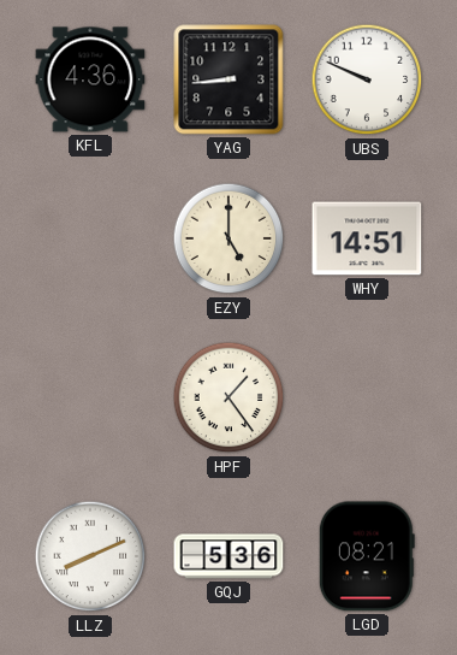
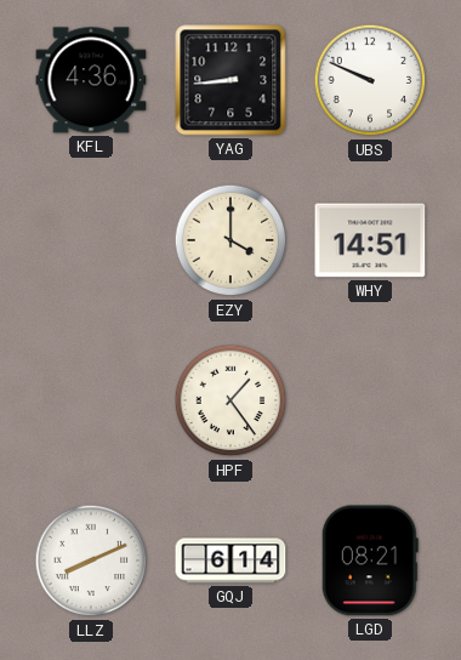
EZY: 5:00 -> 4:00
GQJ: 5:36 -> 6:14
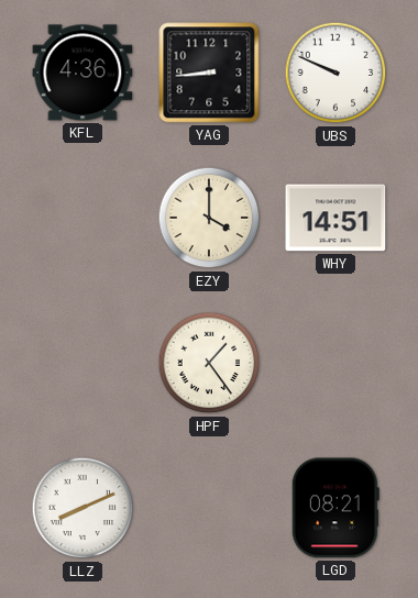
GQJ: 6:14 -> none
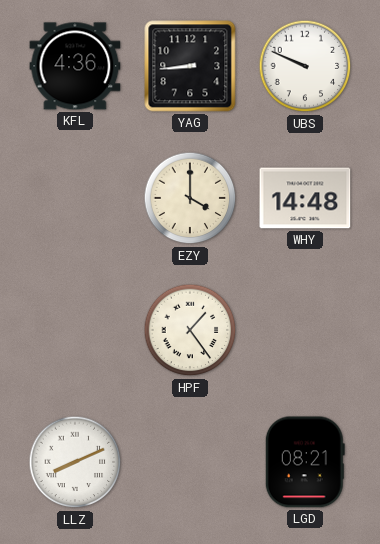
WHY: 14:51 -> 14:48
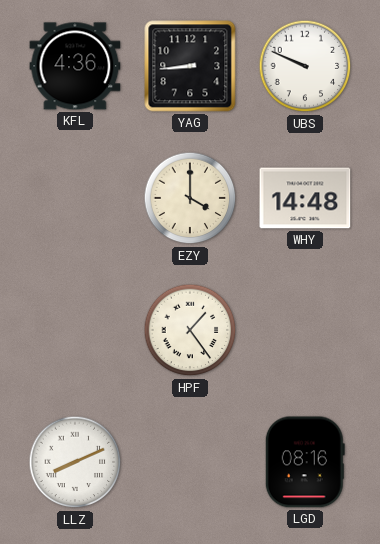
LGD: 08:21 -> 08:16
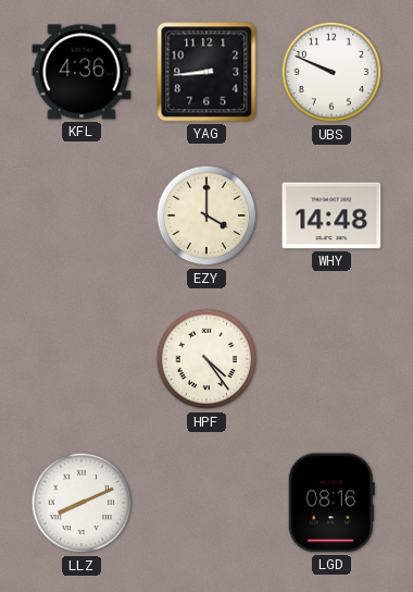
HPF: 1:24 -> 4:24
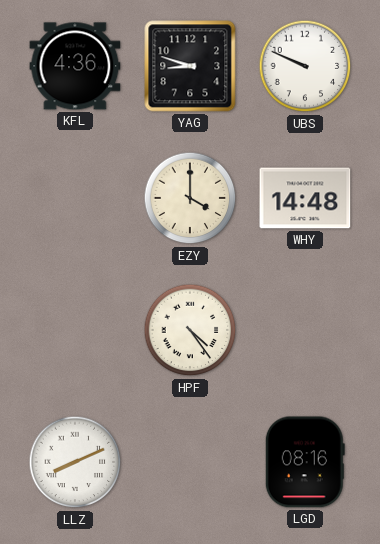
YAG: 8:44 -> 8:48
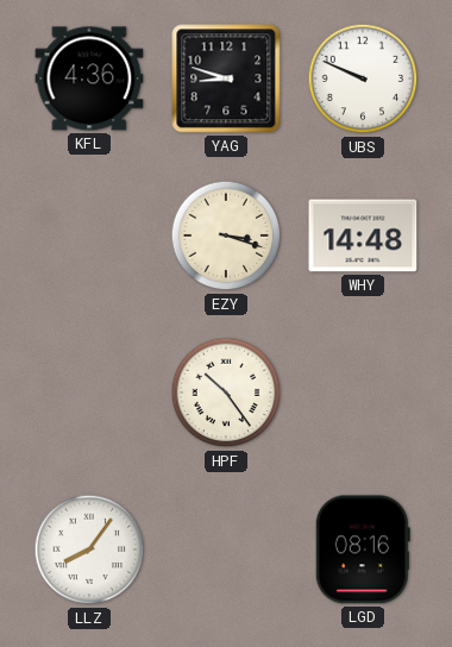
EZY: 4:00 -> 3:18
HPF: 4:24 -> 10:24
LLZ: 8:11 -> 8:06
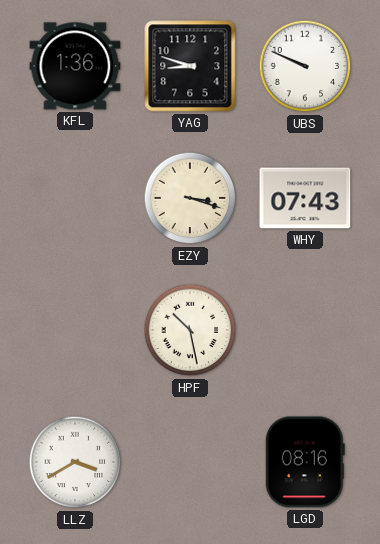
KFL: 4:36 -> 1:36
WHY: 14:48 -> 07:43
HPF: 10:24 -> 10:28
LLZ: 8:06 -> 3:40
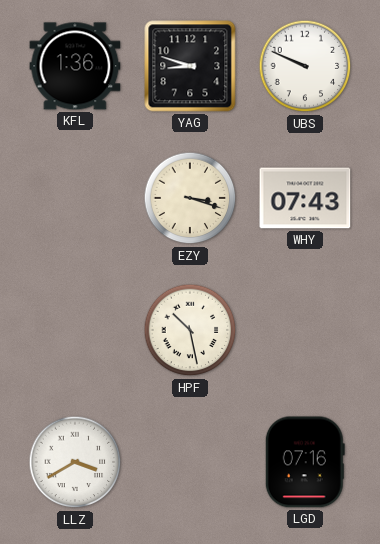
LGD: 08:16 -> 07:16
